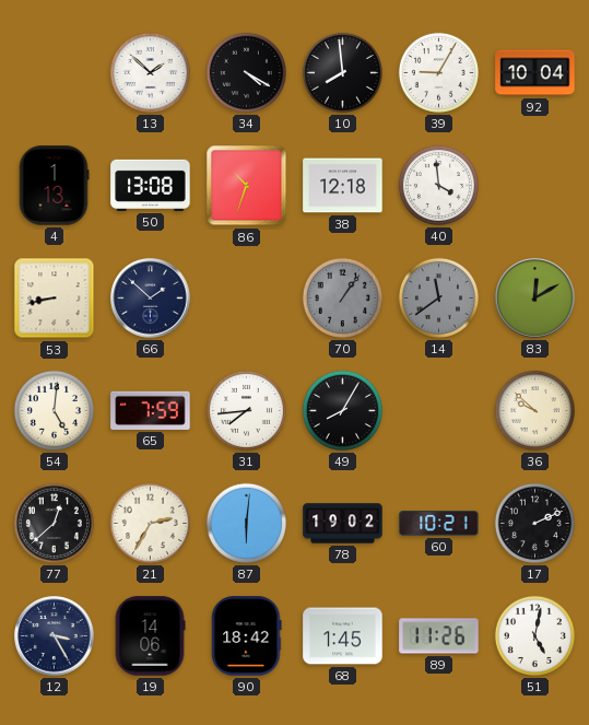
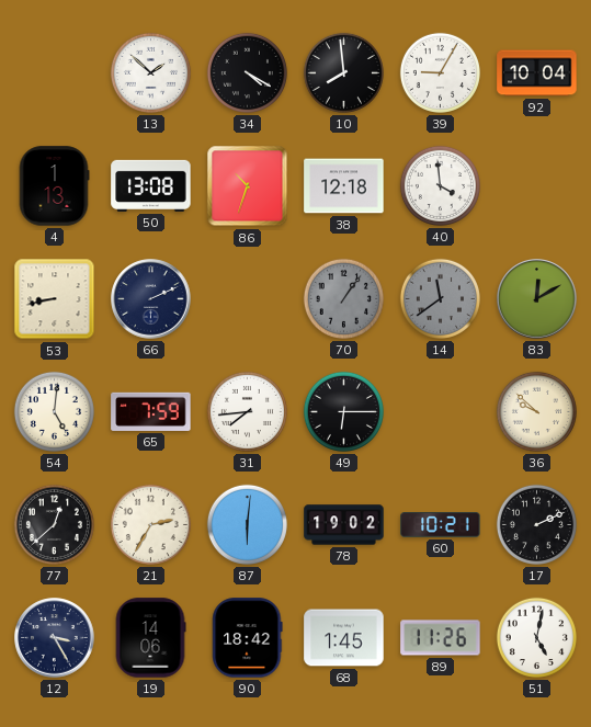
66: 1:52 -> 2:11
49: 8:05 -> 6:15
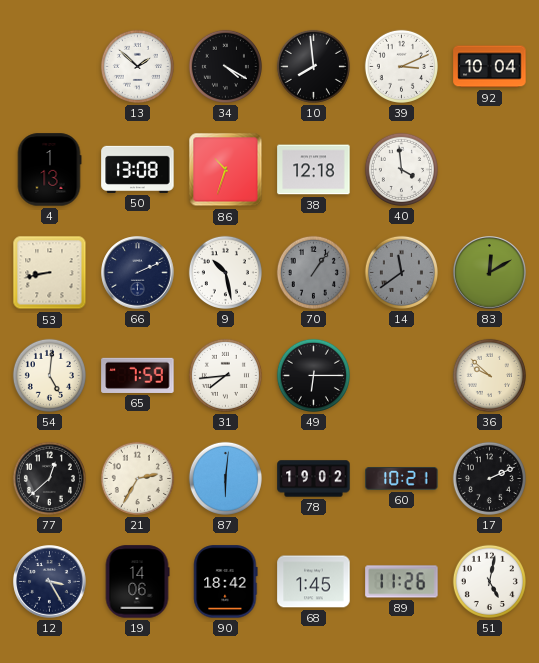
39: 9:05 -> 3:11
9: none -> 10:28
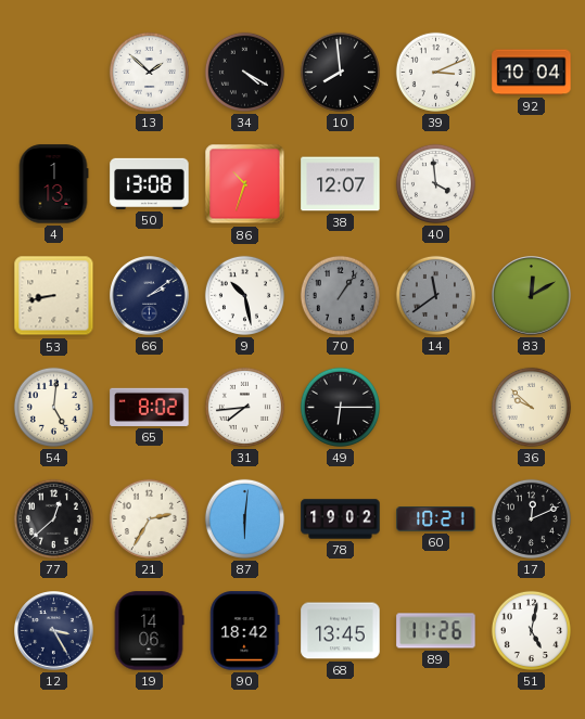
38: 12:18 -> 12:07
66: 2:11 -> 2:09
65: 7:59 -> 8:02
17: 2:11 -> 12:11
68: 1:45 -> 13:45
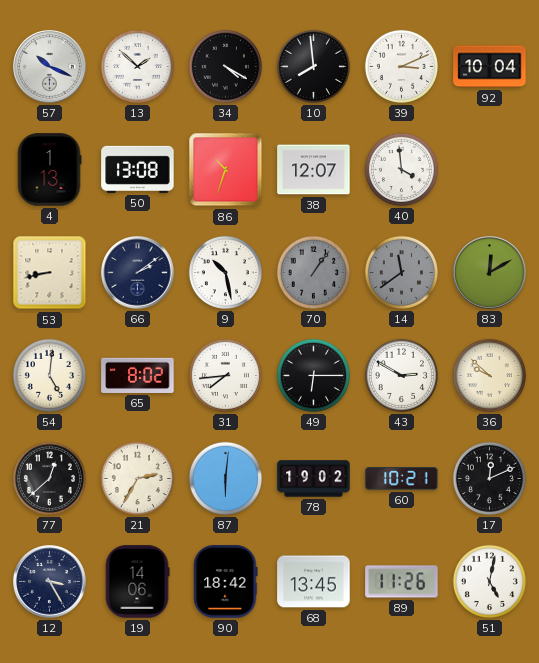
57: none -> 10:19
43: none -> 2:50
